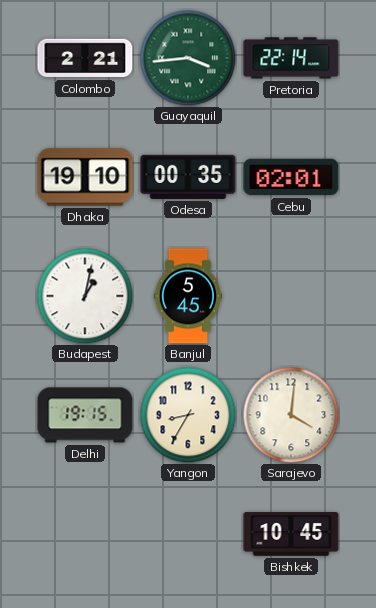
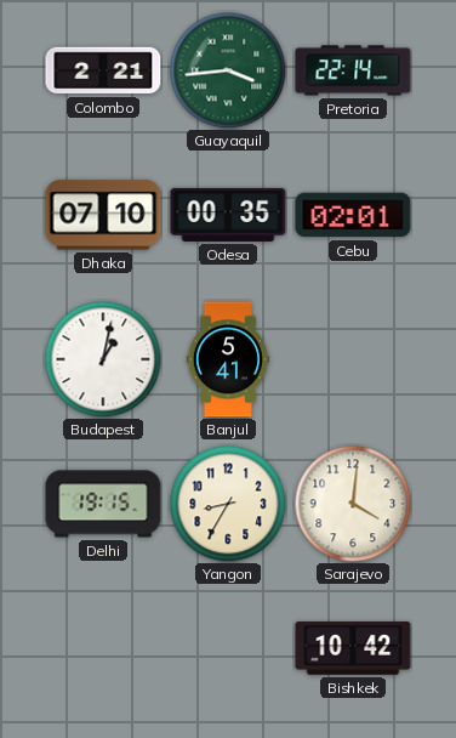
Dhaka: 19:10 -> 07:10
Banjul: 5:45 -> 5:41
Bishkek: 10:45 -> 10:42
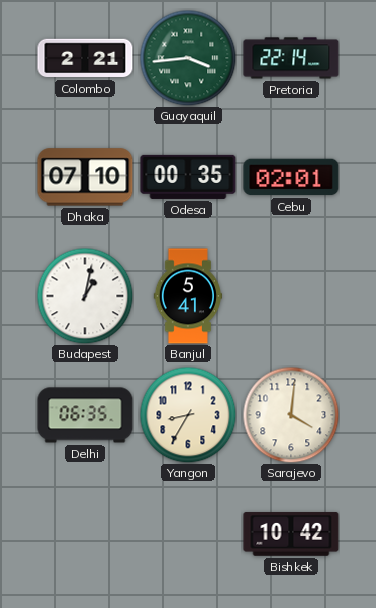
Delhi: 19:15 -> 06:35
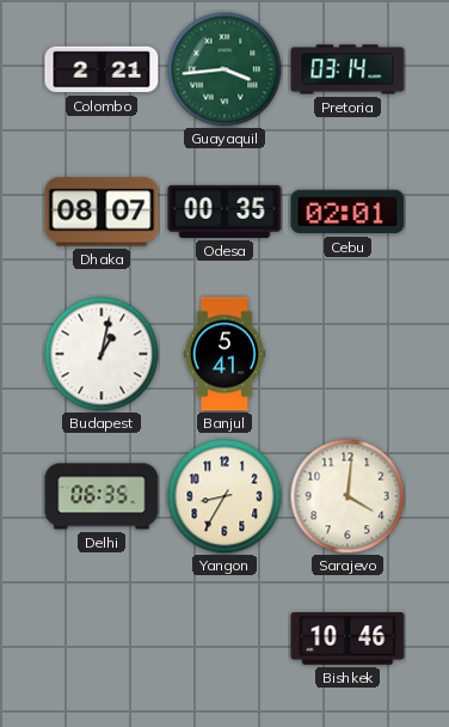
Pretoria: 22:14 -> 03:14
Dhaka: 07:10 -> 08:07
Bishkek: 10:42 -> 10:46
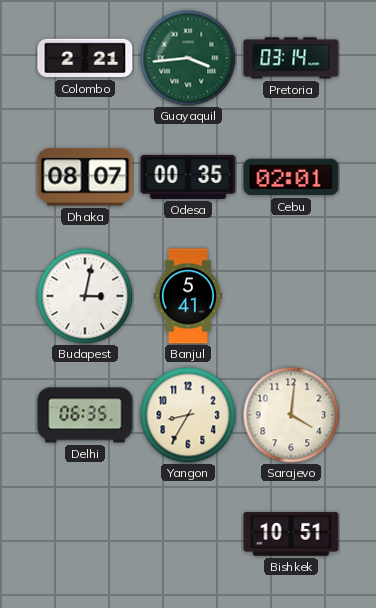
Budapest: 1:02 -> 3:02
Bishkek: 10:46 -> 10:51
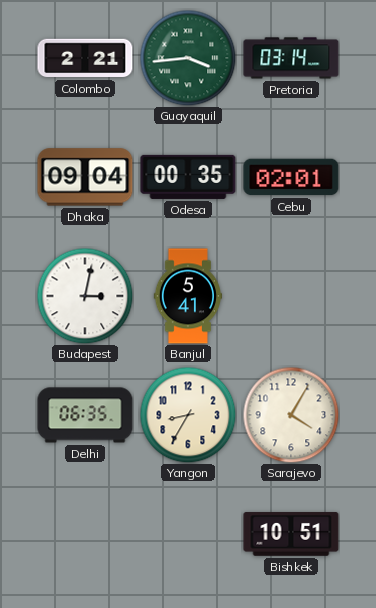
Dhaka: 08:07 -> 09:04
Sarajevo: 4:01 -> 4:05
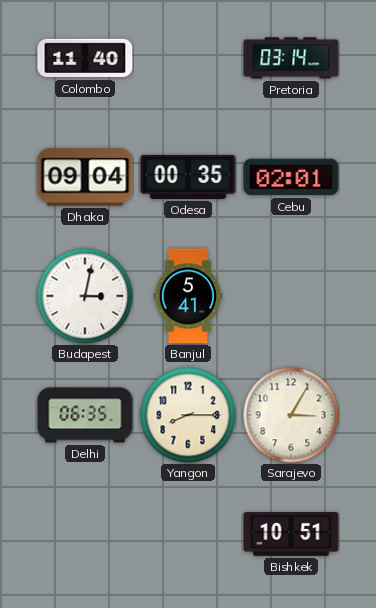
Colombo: 2:21 -> 11:40
Guayaquil: 3:44 -> none
Yangon: 8:35 -> 8:15
Sarajevo: 4:05 -> 3:05
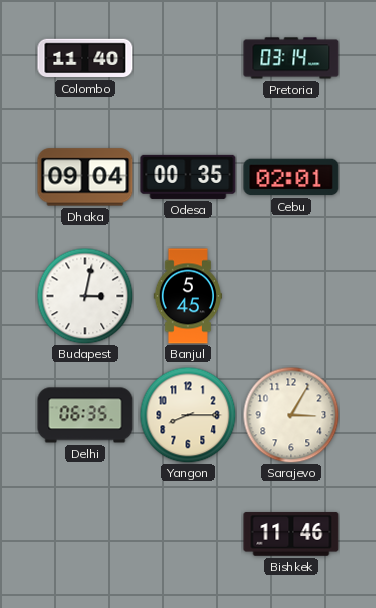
Banjul: 5:41 -> 5:45
Bishkek: 10:51 -> 11:46
